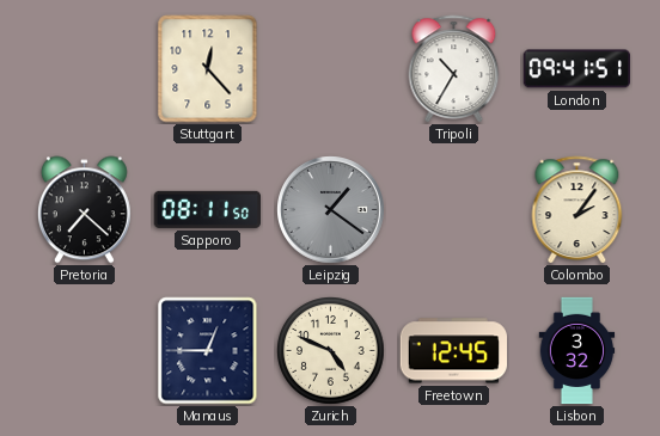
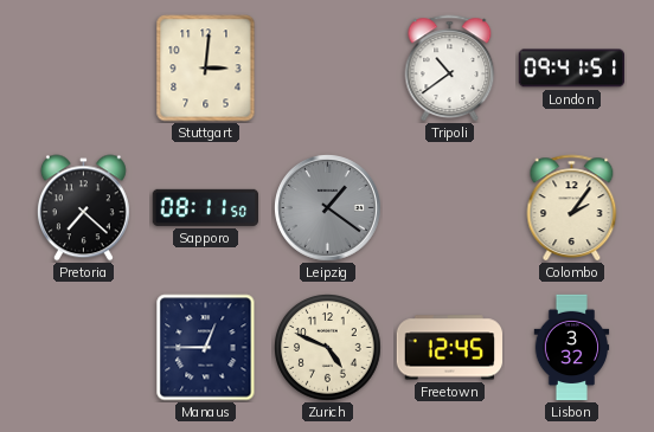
Stuttgart: 12:23 -> 3:01
Tripoli: 10:35 -> 10:39
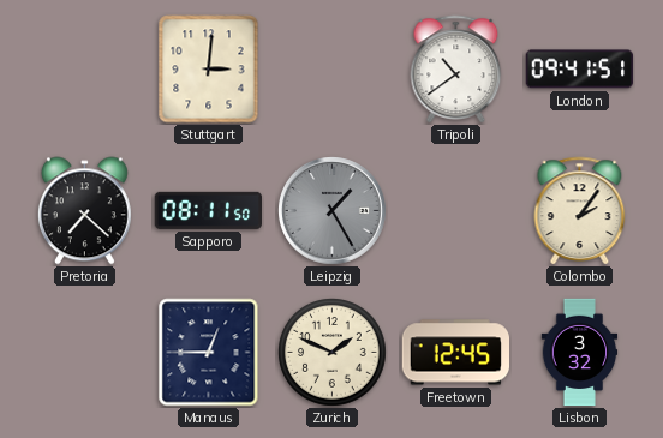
Leipzig: 1:21 -> 1:25
Zurich: 4:49 -> 1:49
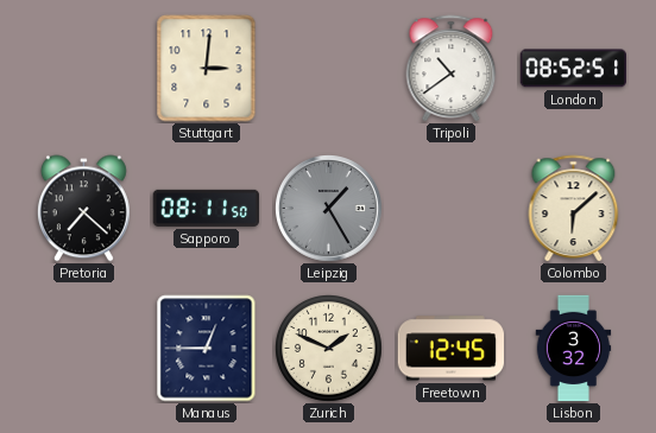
London: 09:41 -> 08:52
Colombo: 2:06 -> 6:08
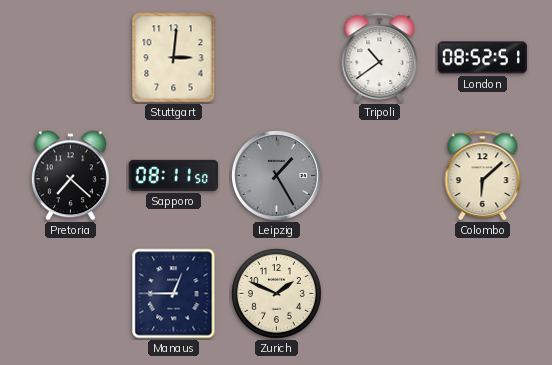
Freetown: 12:45 -> none
Lisbon: 3:32 -> none
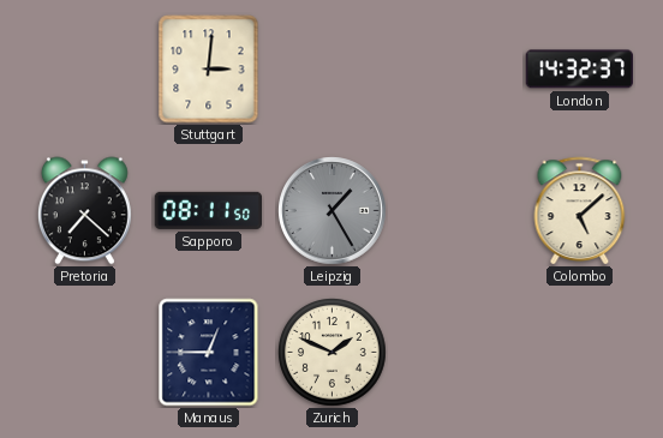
Tripoli: 10:39 -> none
London: 08:52 -> 14:32
Colombo: 6:08 -> 5:08
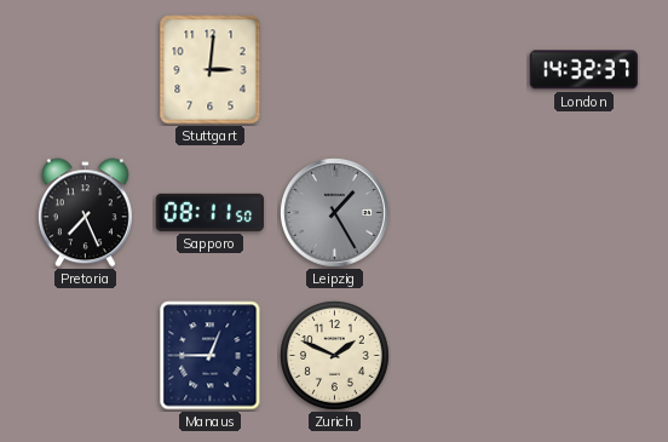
Pretoria: 7:22 -> 7:26
Colombo: 5:08 -> none
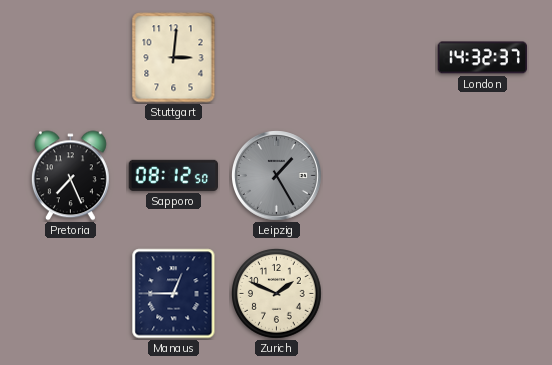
Sapporo: 08:11 -> 08:12
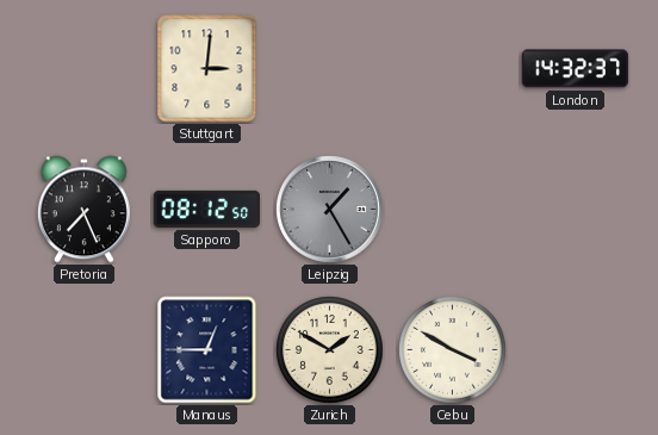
Zurich: 1:49 -> 1:50
Cebu: none -> 3:50
